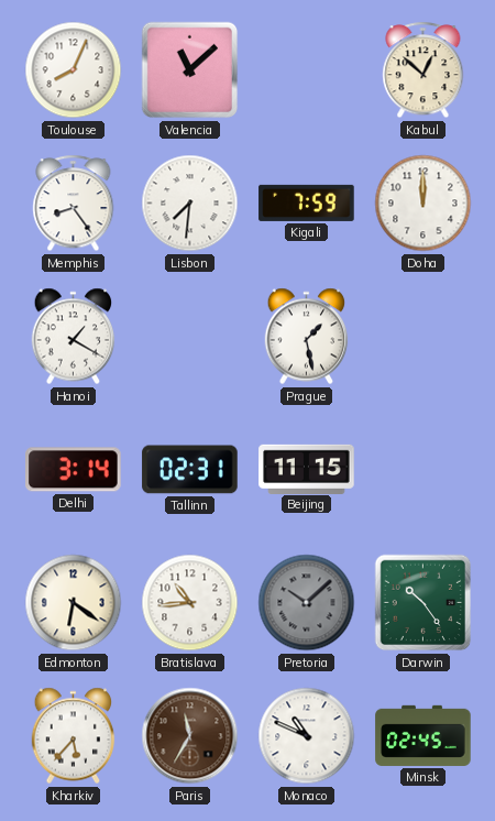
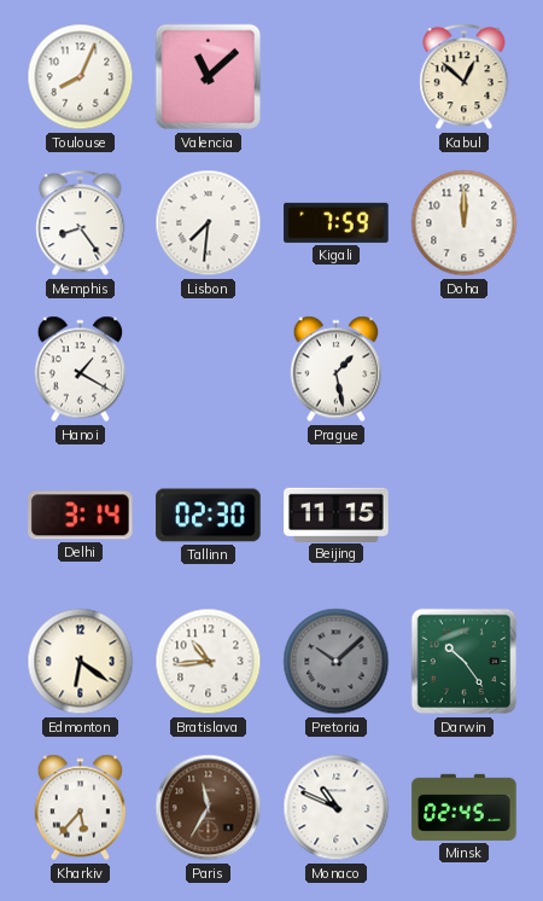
Tallinn: 02:31 -> 02:30
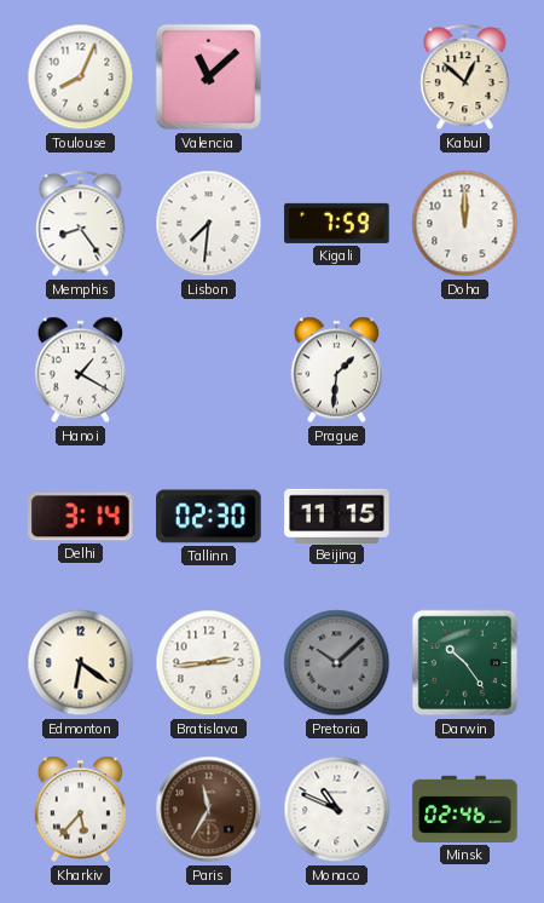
Prague: 1:28 -> 1:31
Bratislava: 10:44 -> 2:44
Minsk: 02:45 -> 02:46
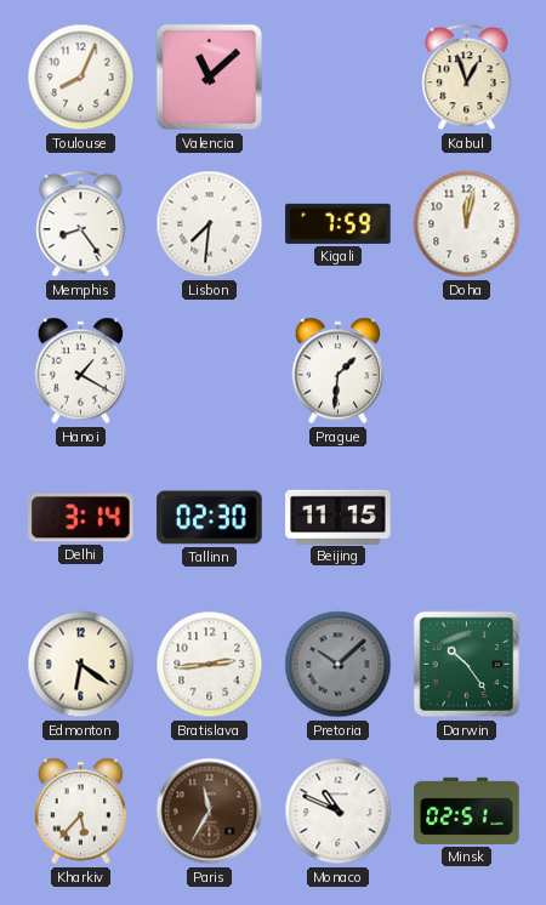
Kabul: 12:52 -> 12:57
Doha: 12:00 -> 12:02
Minsk: 02:46 -> 02:51
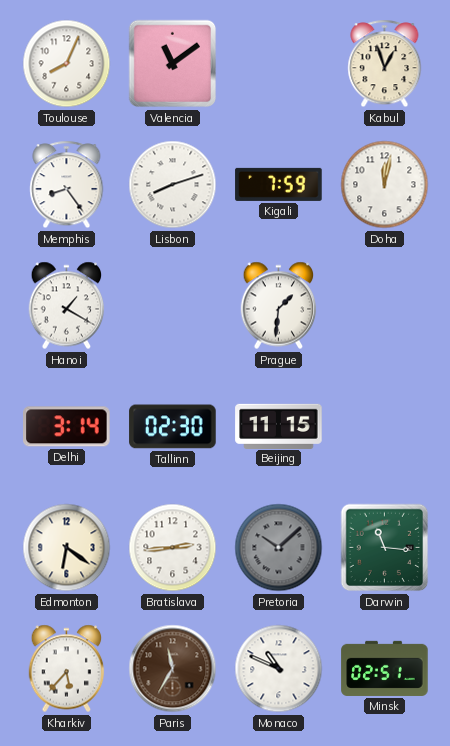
Valencia: 11:08 -> 11:09
Lisbon: 7:31 -> 8:12
Darwin: 10:24 -> 11:16
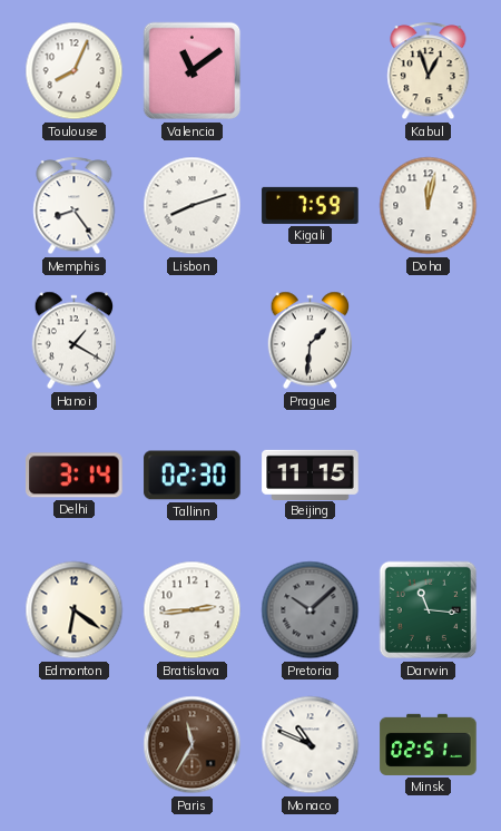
Kharkiv: 5:37 -> none
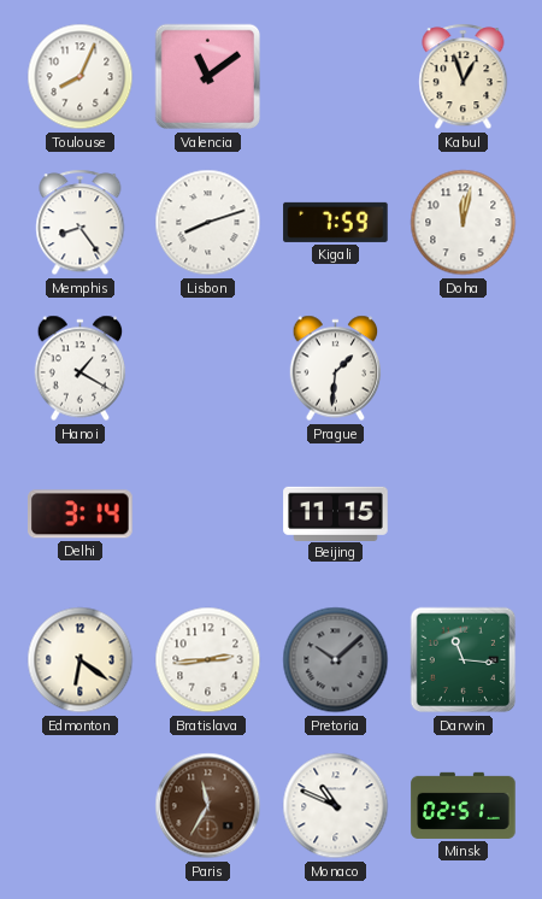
Tallinn: 02:30 -> none
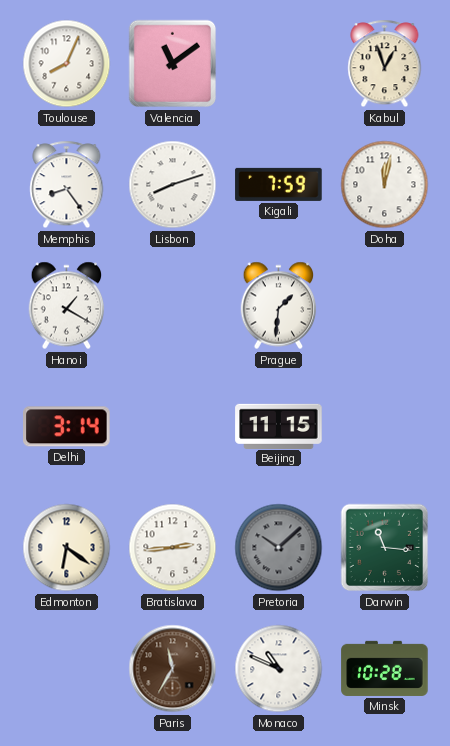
Minsk: 02:51 -> 10:28
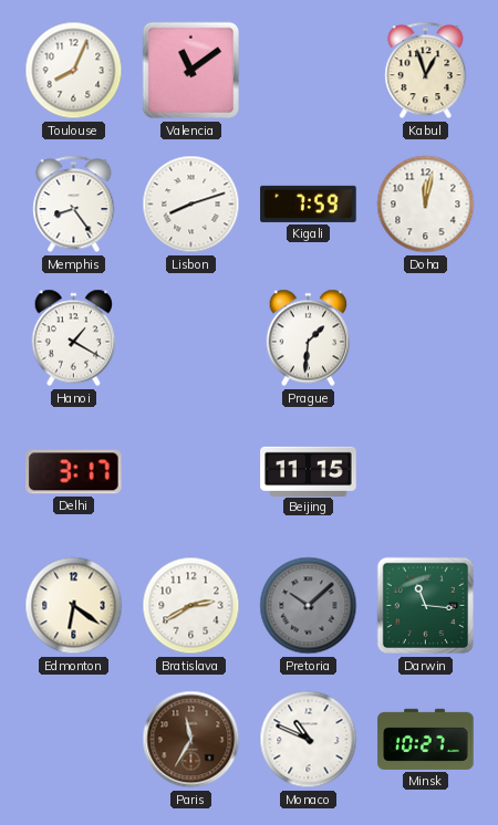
Delhi: 3:14 -> 3:17
Bratislava: 2:44 -> 2:40
Minsk: 10:28 -> 10:27
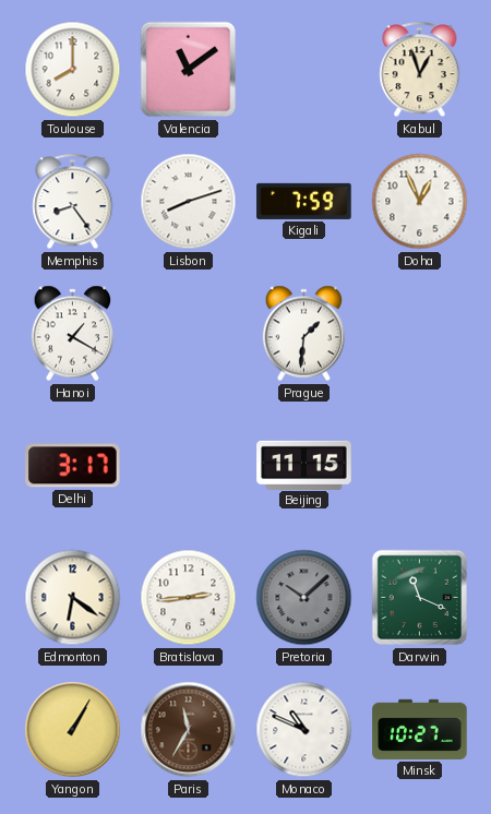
Toulouse: 8:04 -> 8:00
Doha: 12:02 -> 12:56
Bratislava: 2:40 -> 2:44
Darwin: 11:16 -> 11:19
Yangon: none -> 1:05
